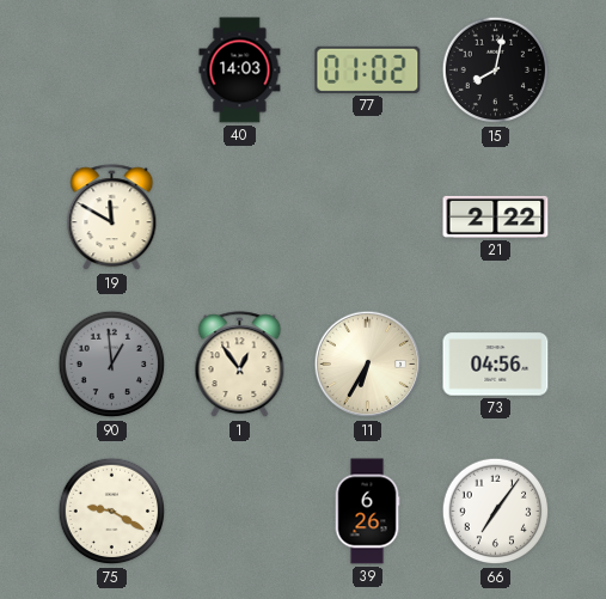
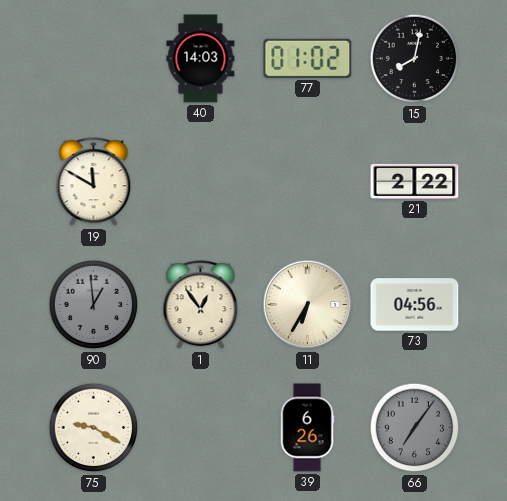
66 dial: white -> grey
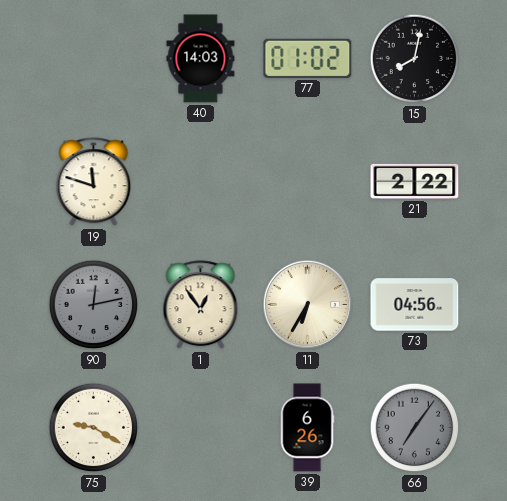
19: 11:50 -> 11:48
90: 12:59 -> 12:13
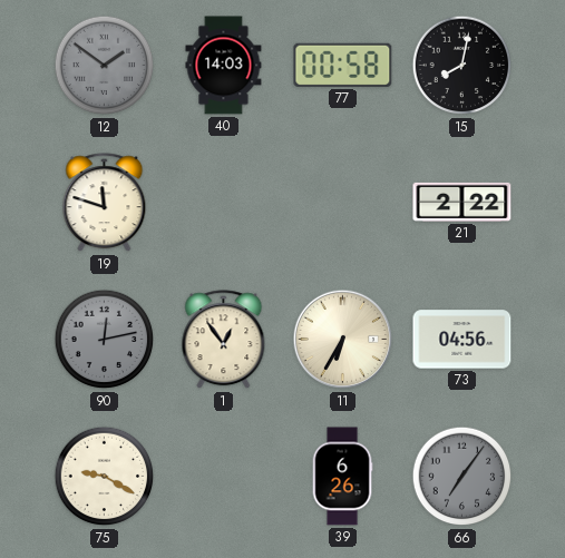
12: none -> 1:51
77: 01:02 -> 00:58
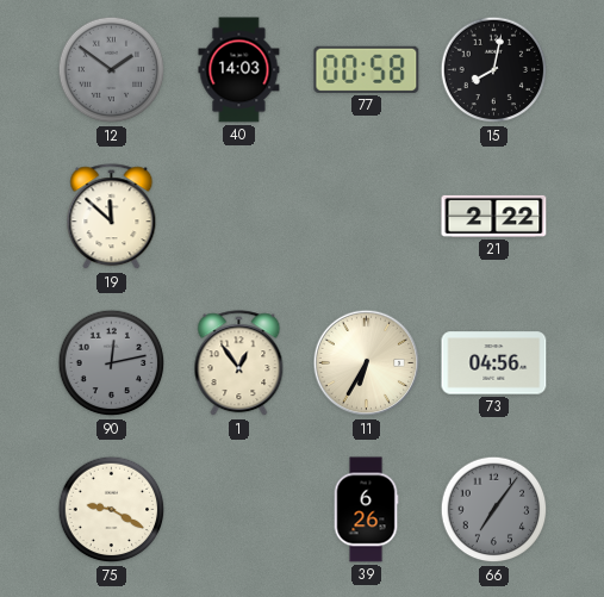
19: 11:48 -> 11:52
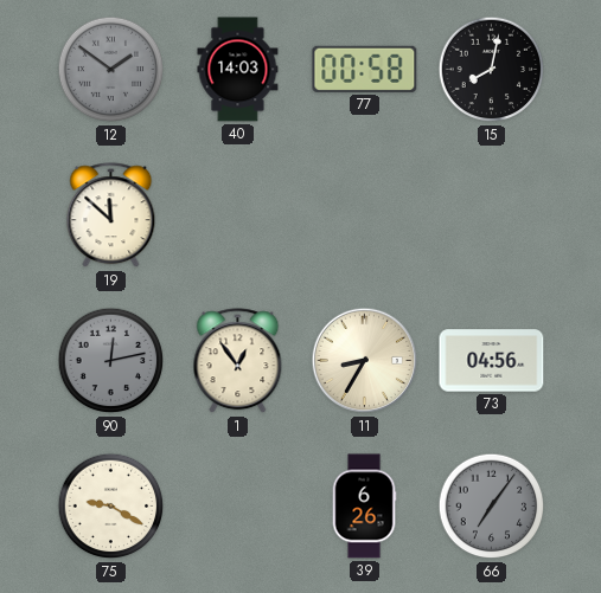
21: 2:22 -> none
11: 6:35 -> 8:35
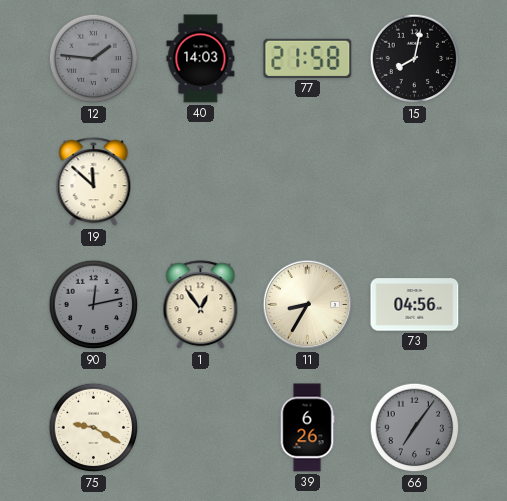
12: 1:51 -> 1:46
77: 00:58 -> 21:58
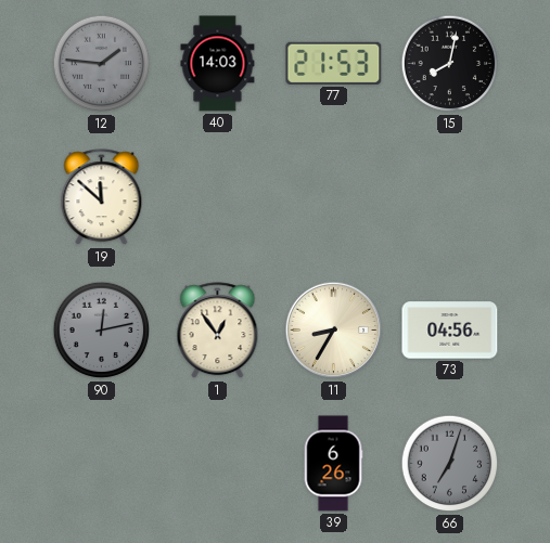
77: 21:58 -> 21:53
75: 9:20 -> none
66: 7:06 -> 7:03
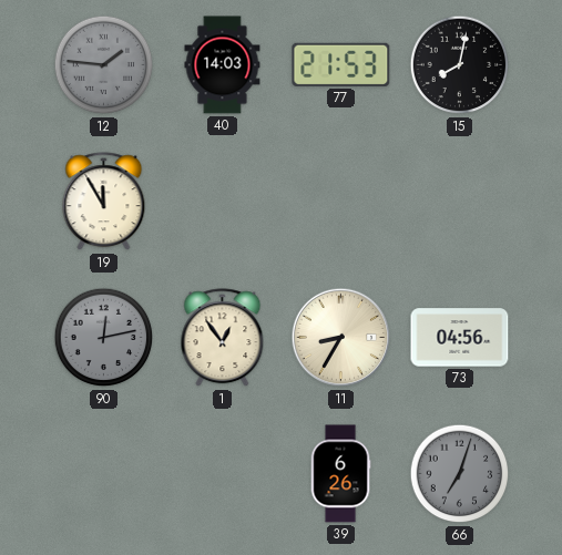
19: 11:52 -> 11:55
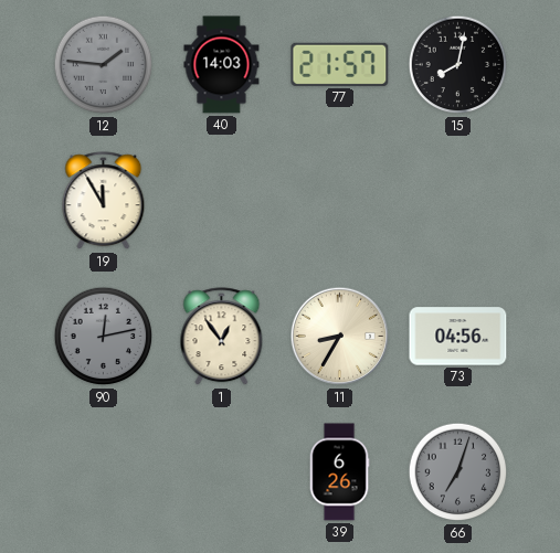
77: 21:53 -> 21:57
